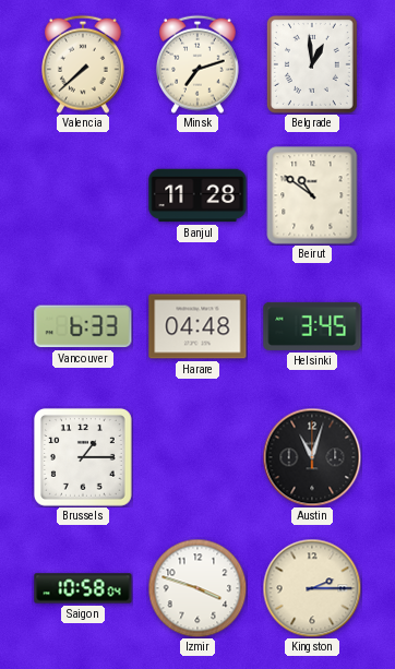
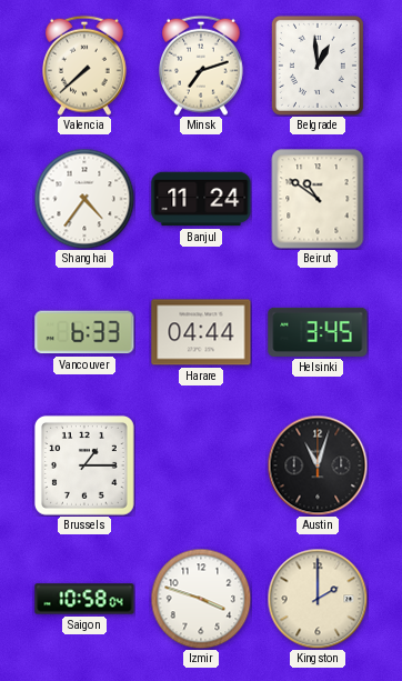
Shanghai: none -> 4:36
Banjul: 11:28 -> 11:24
Harare: 04:48 -> 04:44
Kingston: 2:15 -> 2:00
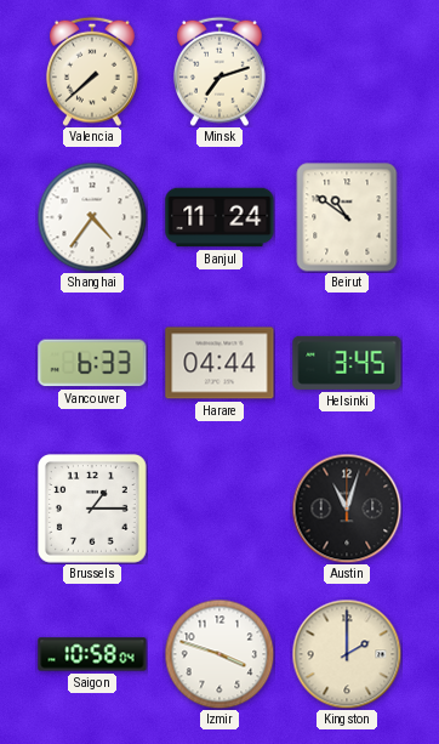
Belgrade: 12:59 -> none
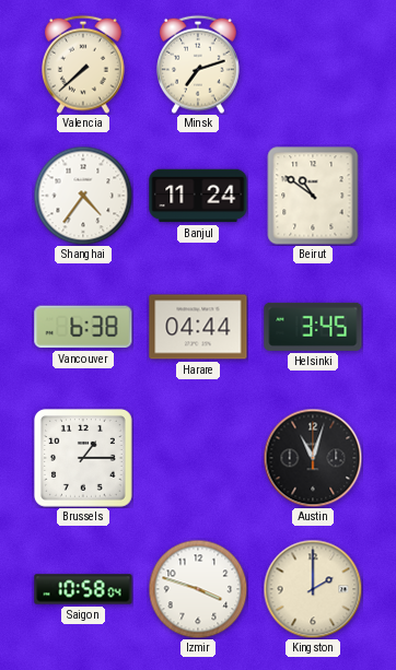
Vancouver: 6:33 -> 6:38
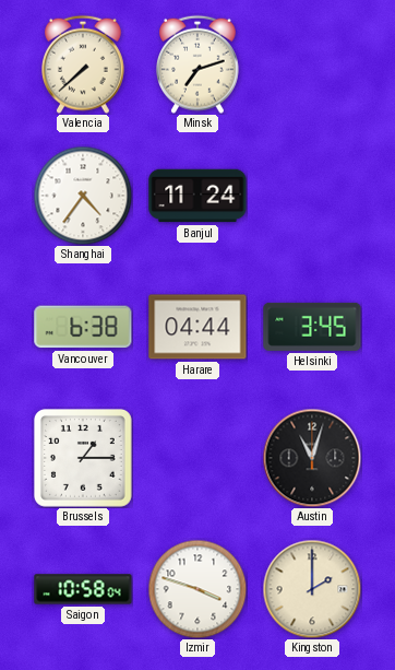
Beirut: 10:51 -> none
